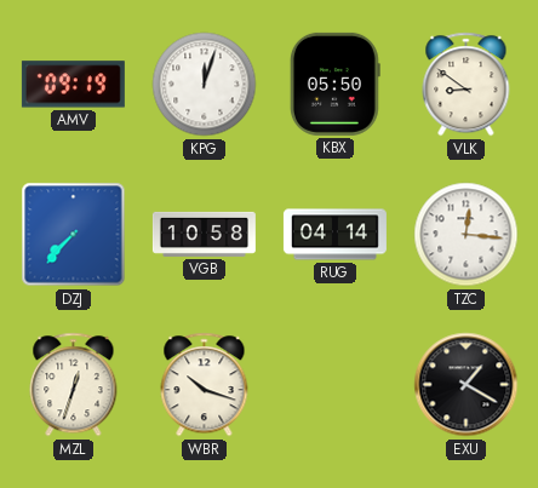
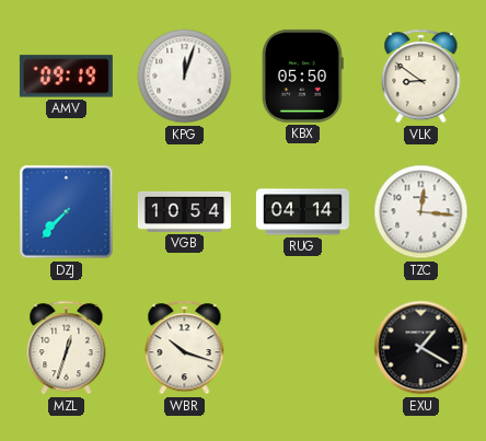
VGB: 10:58 -> 10:54
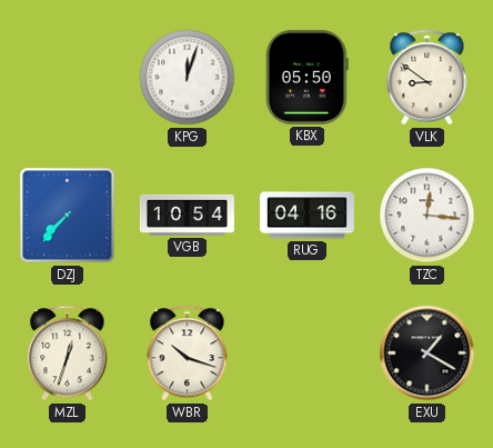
AMV: 09:19 -> none
RUG: 04:14 -> 04:16
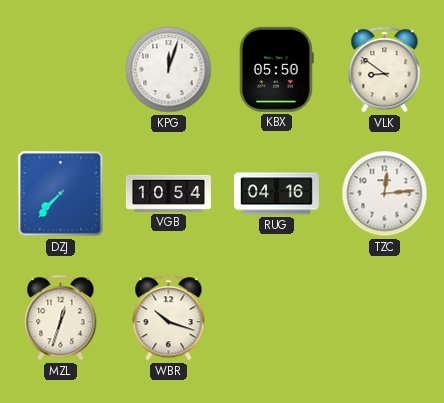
TZC: 12:16 -> 12:14
EXU: 1:20 -> none
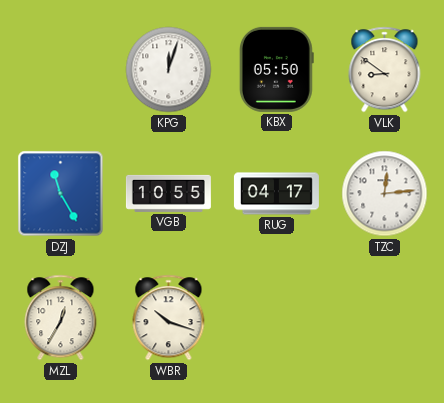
DZJ: 7:37 -> 11:25
VGB: 10:54 -> 10:55
RUG: 04:16 -> 04:17
MZL: 12:33 -> 12:35
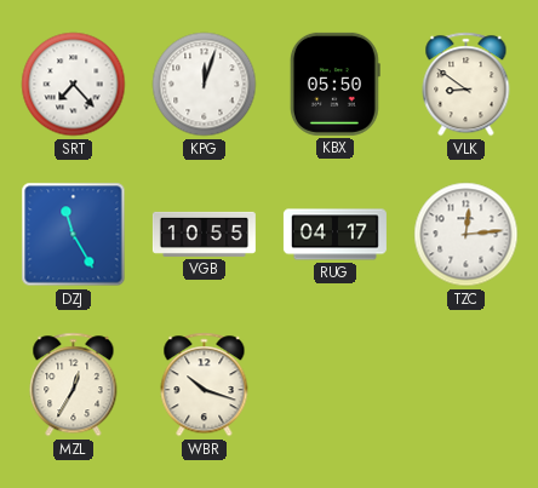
SRT: none -> 7:23
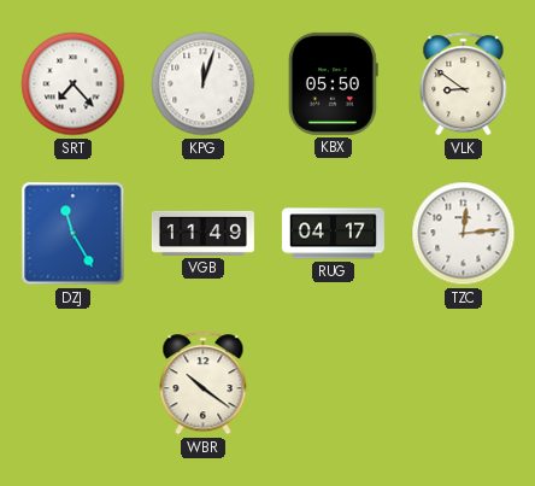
VGB: 10:55 -> 11:49
MZL: 12:35 -> none
WBR: 10:18 -> 10:21
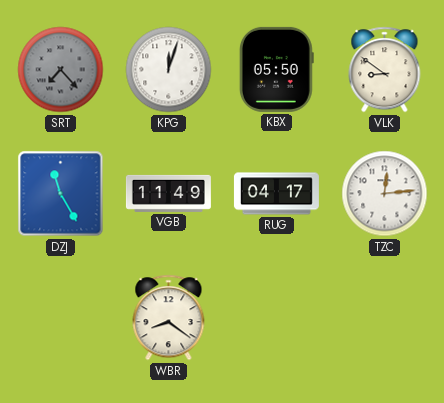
SRT dial: white -> grey
WBR: 10:21 -> 8:21
